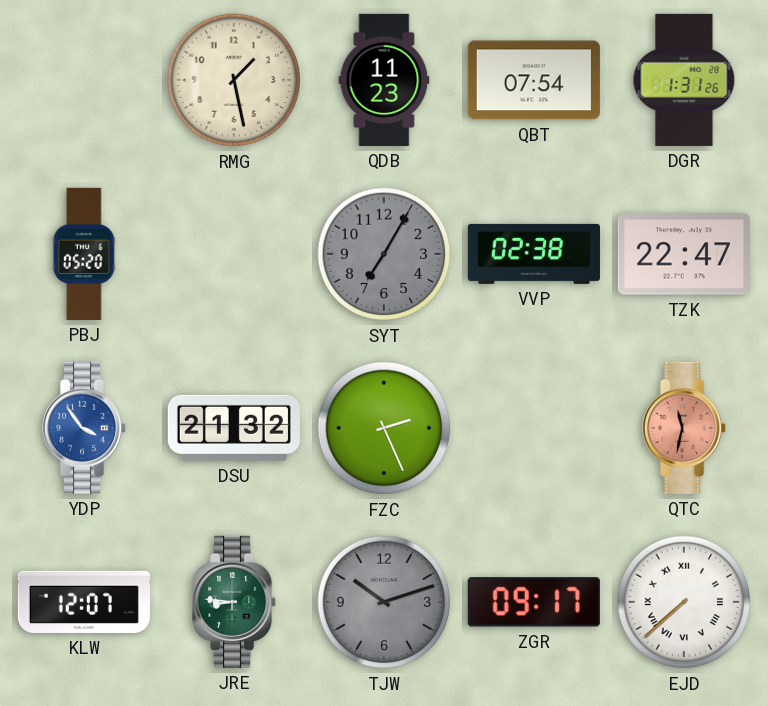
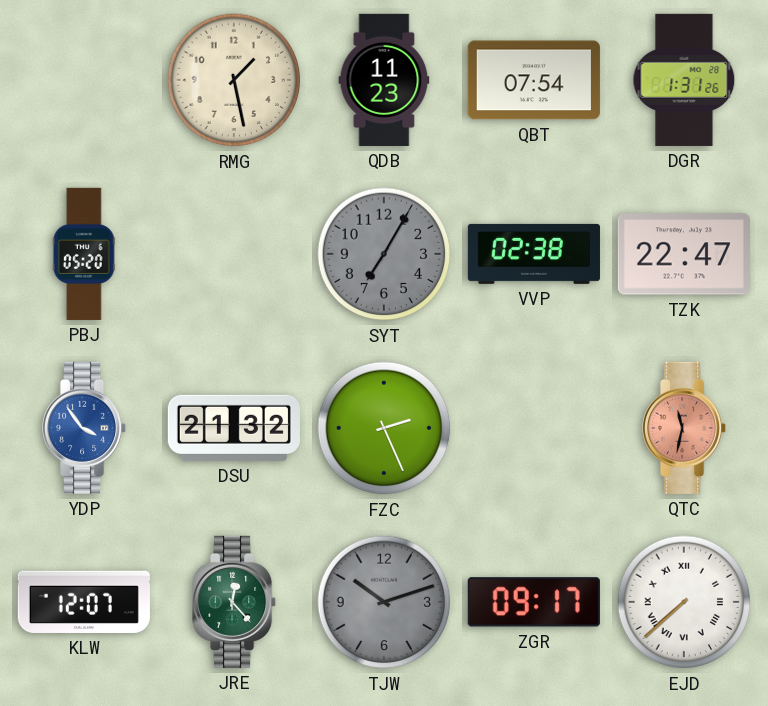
JRE: 8:46 -> 12:23
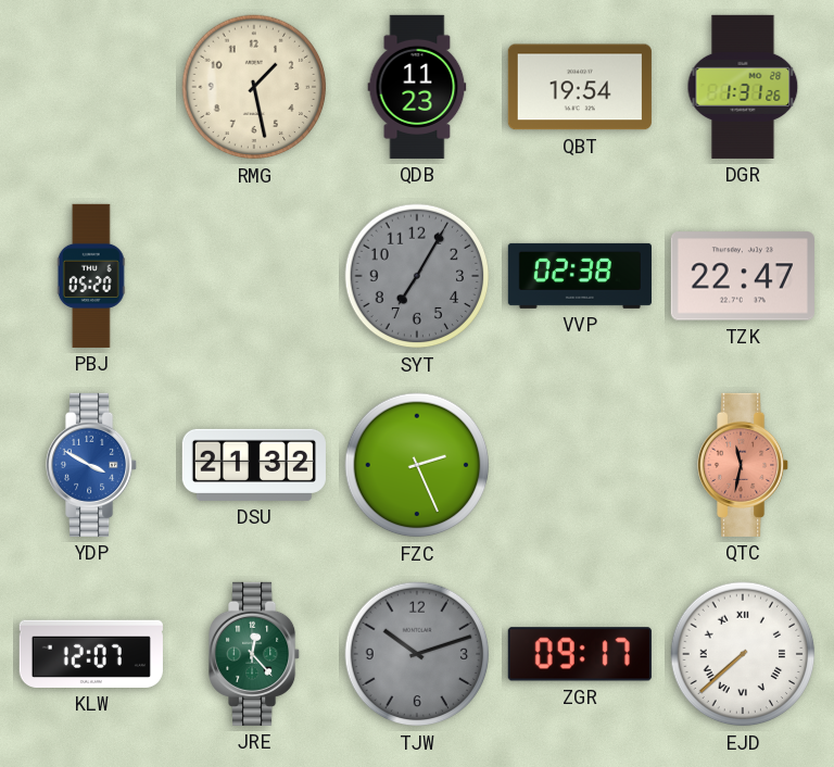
QBT: 07:54 -> 19:54
YDP: 3:54 -> 3:50
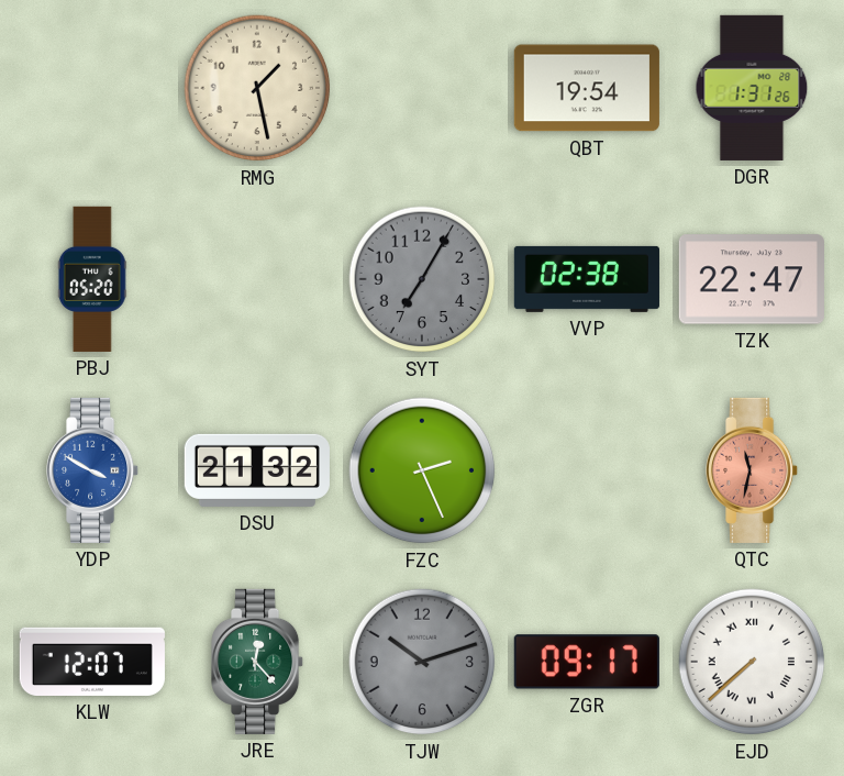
QDB: 11:23 -> none
